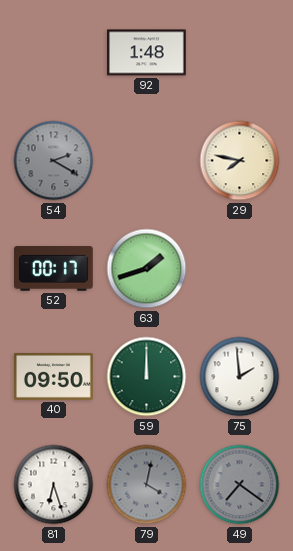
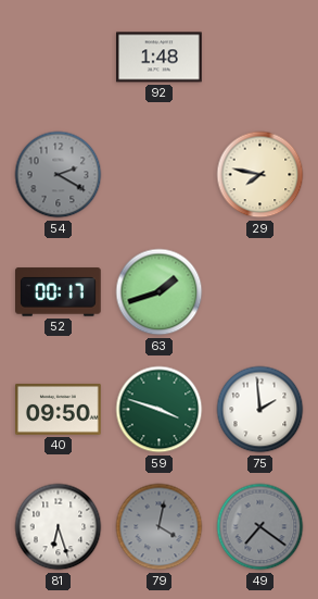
59: 12:00 -> 3:48
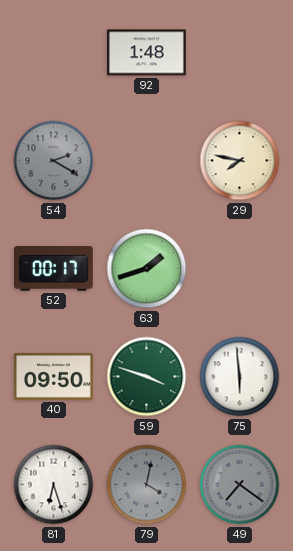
75: 1:59 -> 5:59
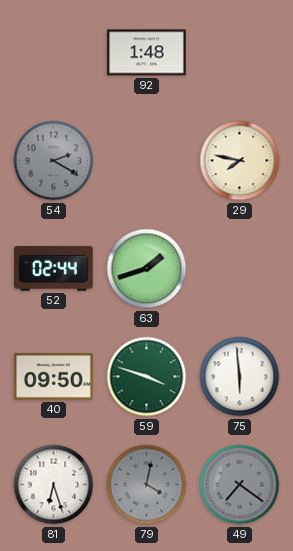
52: 00:17 -> 02:44
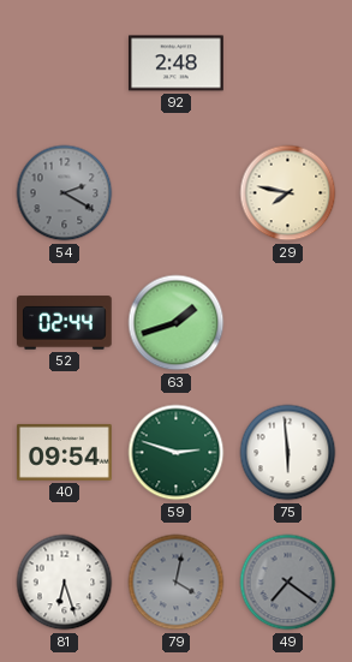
92: 1:48 -> 2:48
40: 09:50 -> 09:54
59: 3:48 -> 2:48
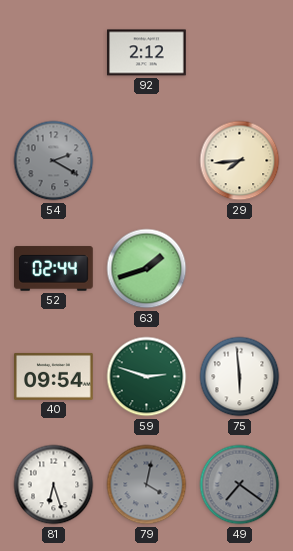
92: 2:48 -> 2:12
29: 7:47 -> 7:44
